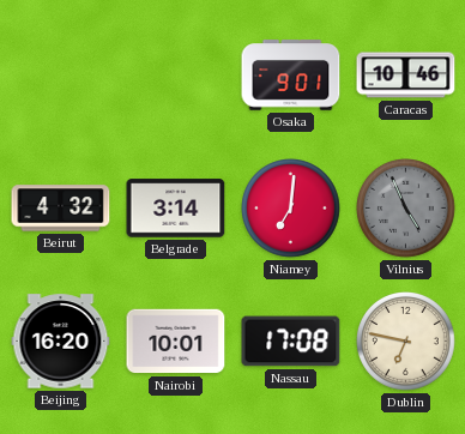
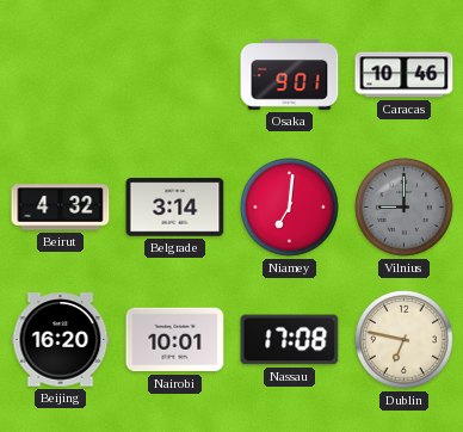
Vilnius: 4:56 -> 9:00
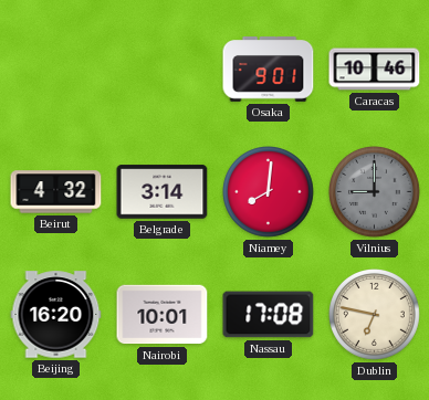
Niamey: 7:01 -> 8:01
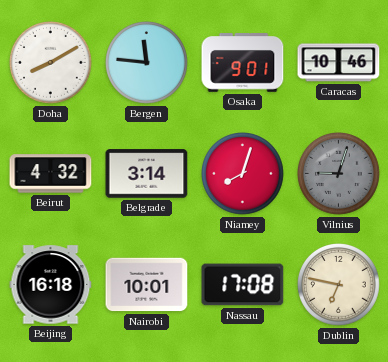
Doha: none -> 8:10
Bergen: none -> 11:46
Niamey: 8:01 -> 8:03
Vilnius: 9:00 -> 9:03
Beijing: 16:20 -> 16:18
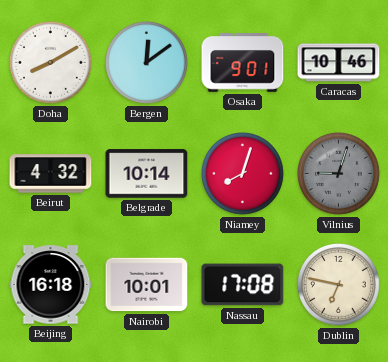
Bergen: 11:46 -> 12:09
Belgrade: 3:14 -> 10:14
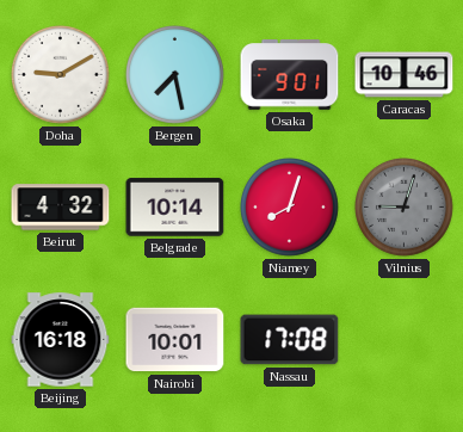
Doha: 8:10 -> 9:10
Bergen: 12:09 -> 7:28
Dublin: 6:47 -> none
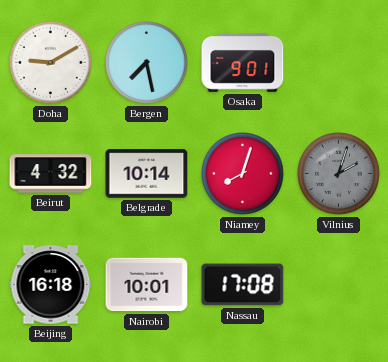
Caracas: 10:46 -> none
Vilnius: 9:03 -> 2:03
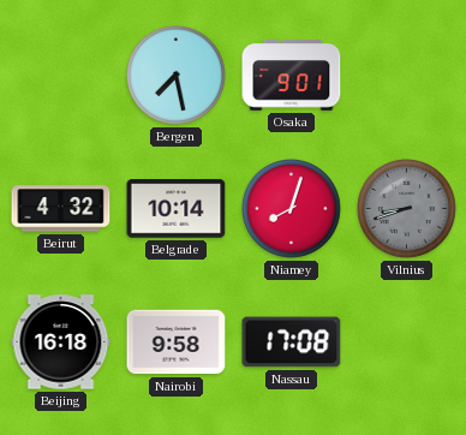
Doha: 9:10 -> none
Vilnius: 2:03 -> 8:42
Nairobi: 10:01 -> 9:58
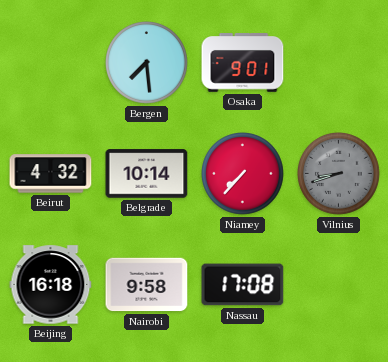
Bergen: 7:28 -> 7:29
Niamey: 8:03 -> 7:37
